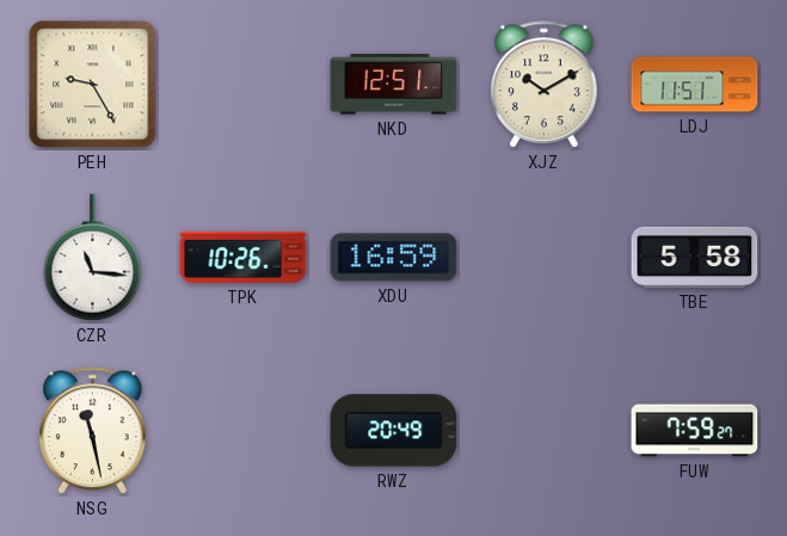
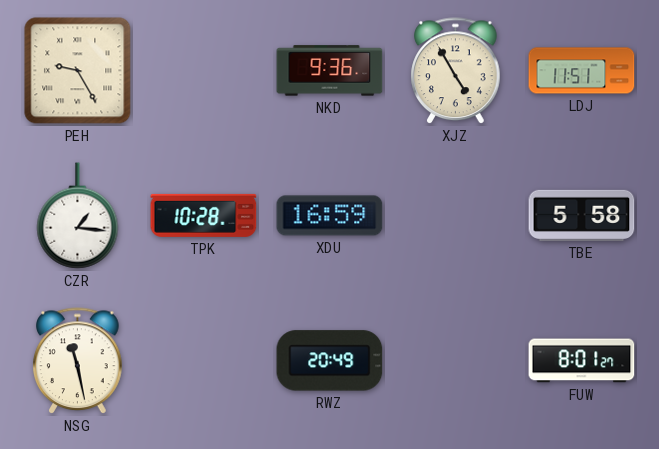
NKD: 12:51 -> 9:36
XJZ: 10:10 -> 4:55
CZR: 11:16 -> 1:16
TPK: 10:26 -> 10:28
FUW: 7:59 -> 8:01
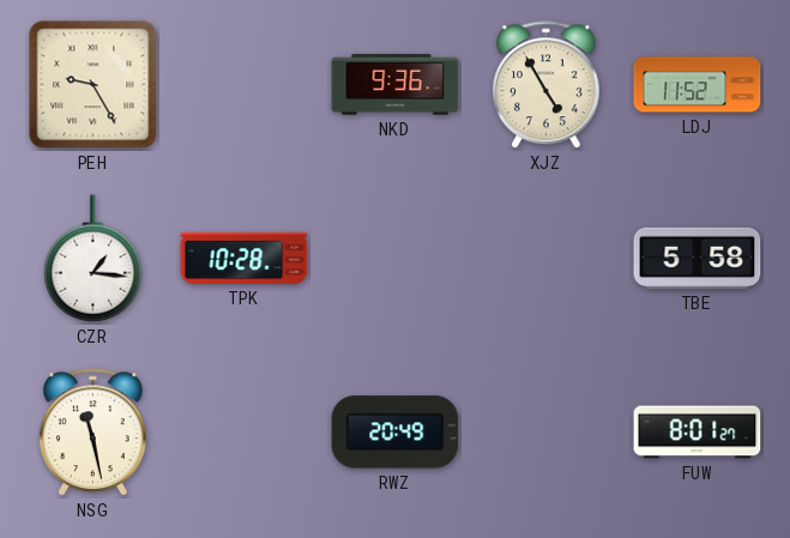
LDJ: 11:51 -> 11:52
XDU: 16:59 -> none
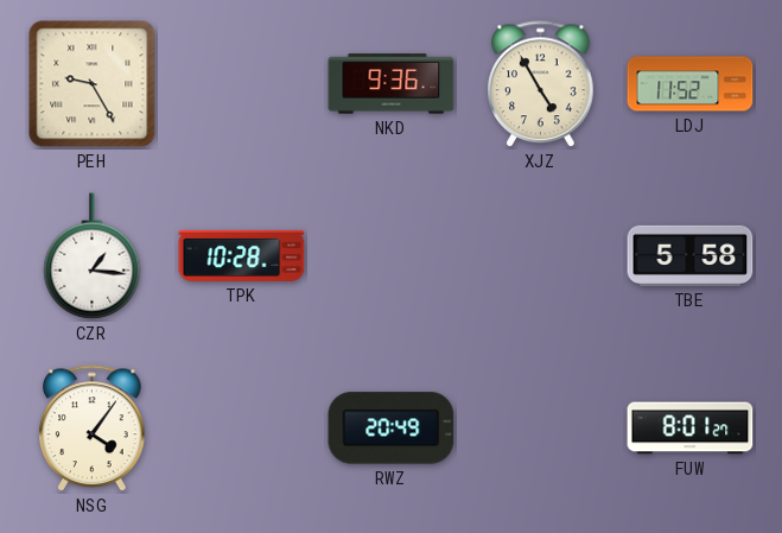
NSG: 11:28 -> 4:06
